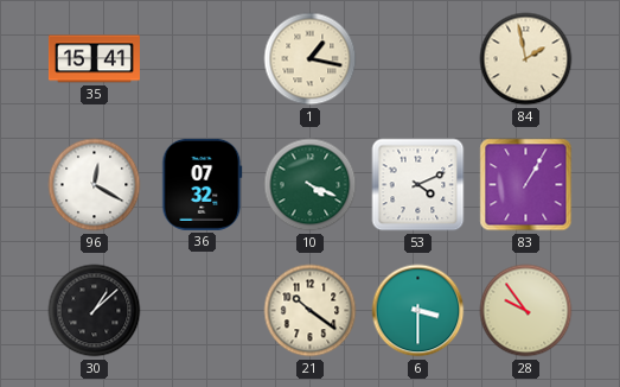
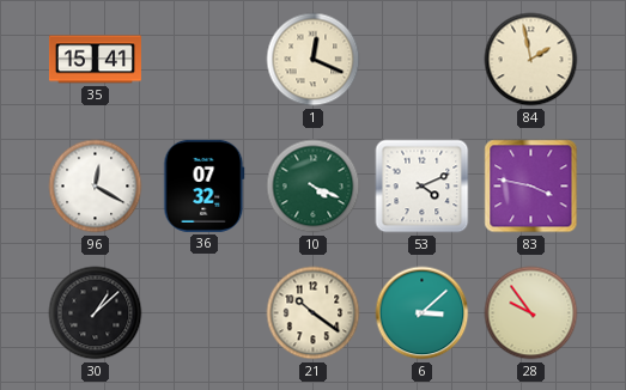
1: 1:17 -> 12:19
83: 1:05 -> 3:47
6: 3:30 -> 3:08
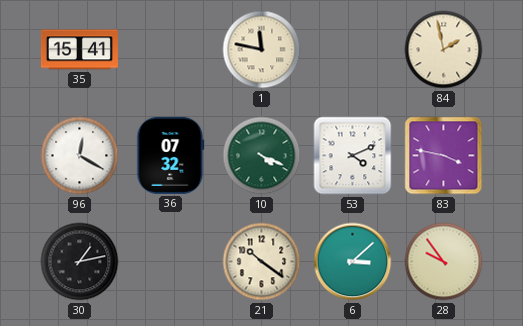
1: 12:19 -> 11:47
30: 1:08 -> 1:13
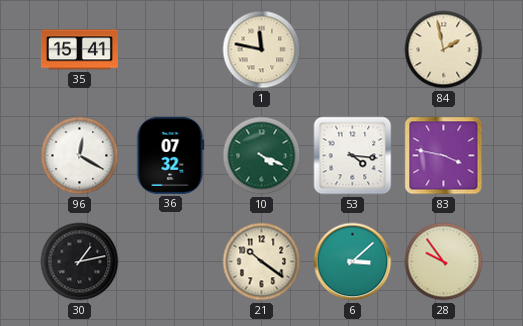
53: 4:11 -> 4:16
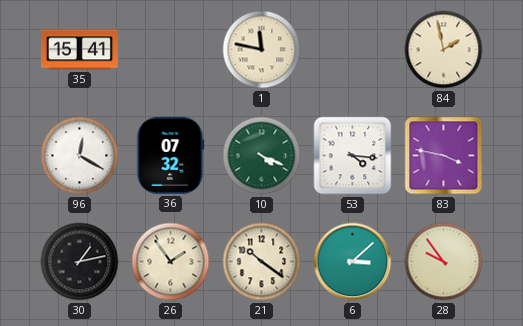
26: none -> 1:54
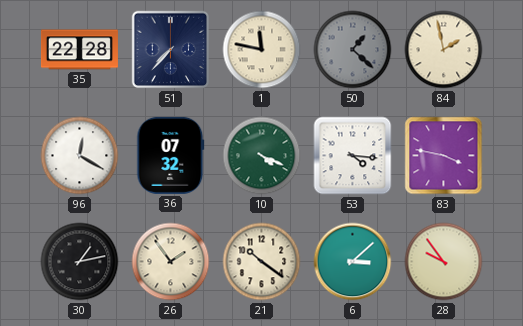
35: 15:41 -> 22:28
51: none -> 7:37
50: none -> 1:22
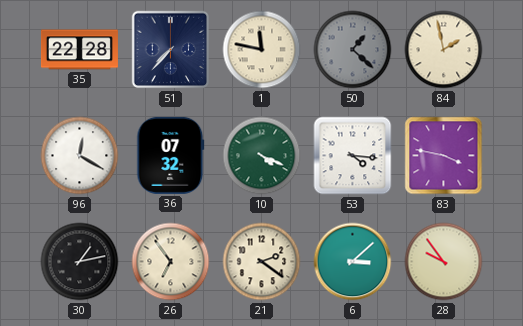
26: 1:54 -> 6:54
21: 10:21 -> 2:21
